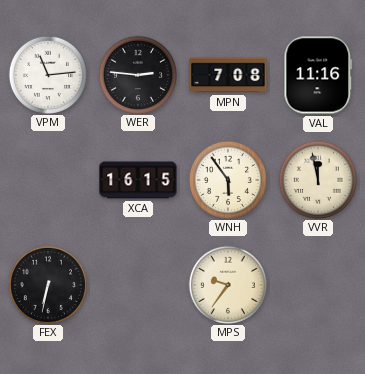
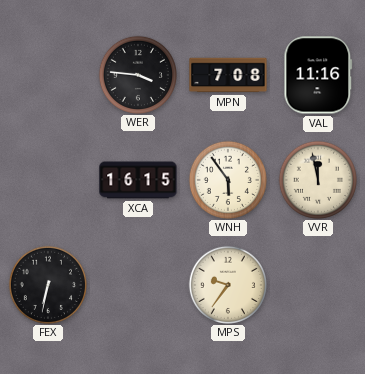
VPM: 11:14 -> none
WER: 2:46 -> 3:46
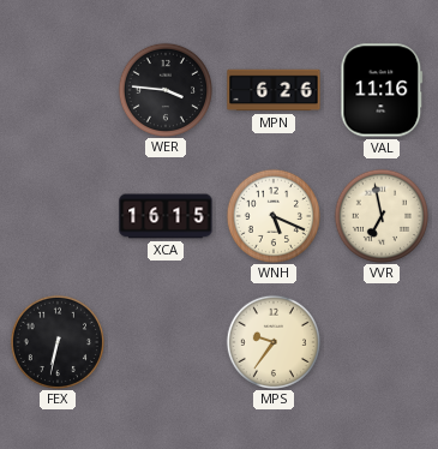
MPN: 7:08 -> 6:26
WNH: 5:54 -> 5:19
VVR: 11:58 -> 6:58
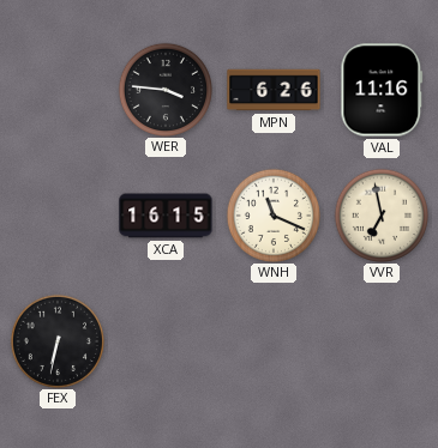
WNH: 5:19 -> 11:19
MPS: 9:36 -> none
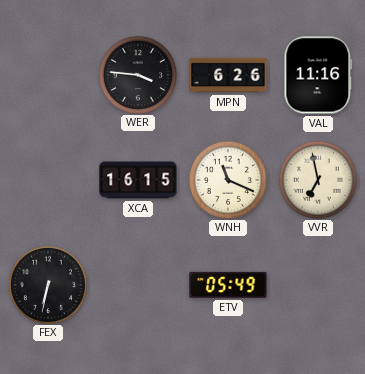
ETV: none -> 05:49
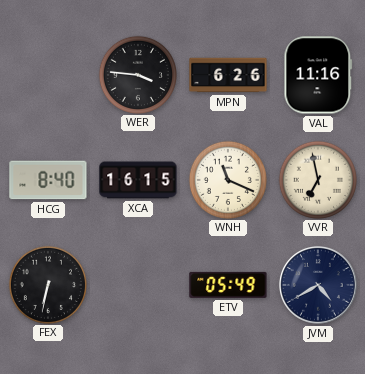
HCG: none -> 8:40
JVM: none -> 4:40
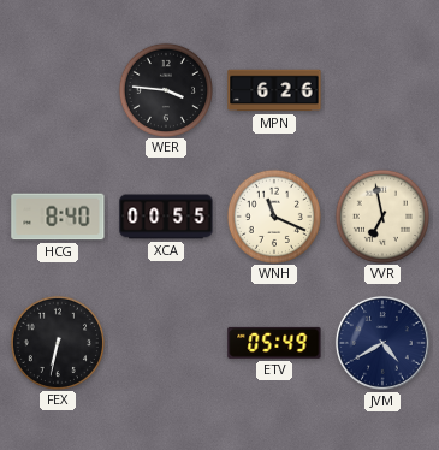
VAL: 11:16 -> none
XCA: 16:15 -> 00:55
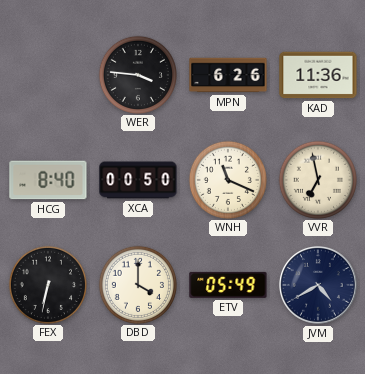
KAD: none -> 11:36
XCA: 00:55 -> 00:50
DBD: none -> 4:00
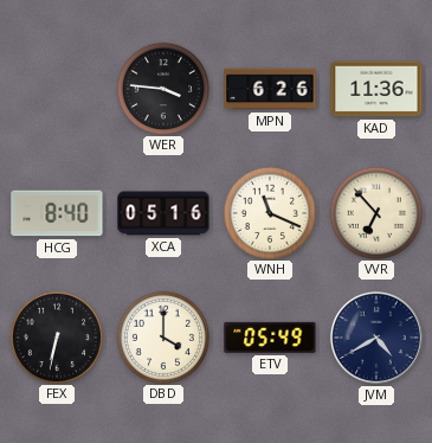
XCA: 00:50 -> 05:16
VVR: 6:58 -> 6:53
